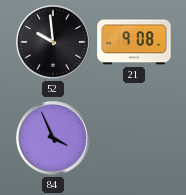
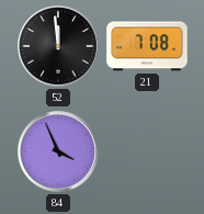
52: 9:59 -> 11:59
21: 9:08 -> 7:08
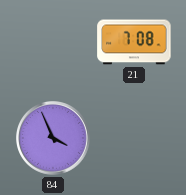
52: 11:59 -> none
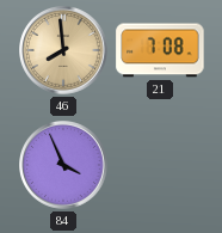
46: none -> 7:59
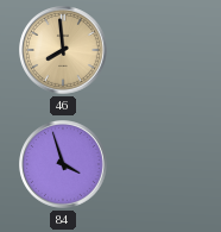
21: 7:08 -> none
84: 3:56 -> 3:57
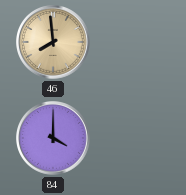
84: 3:57 -> 4:00
